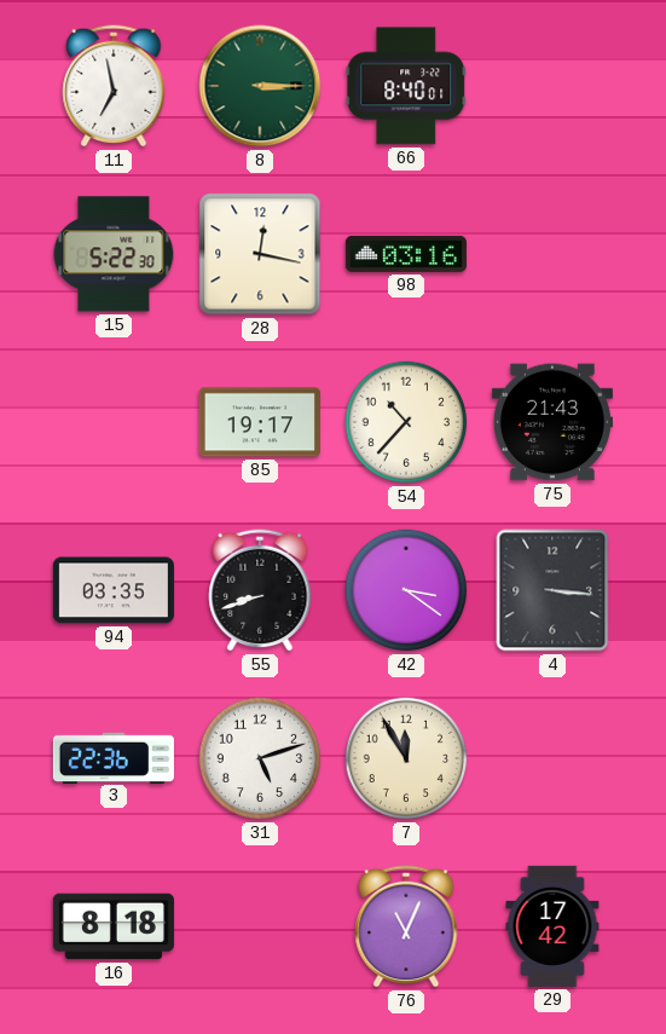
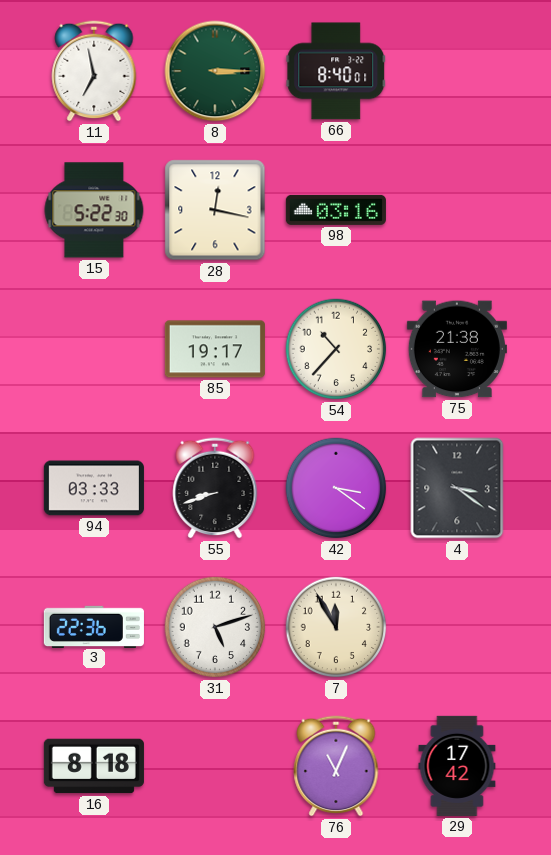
75: 21:43 -> 21:38
94: 03:35 -> 03:33
4: 3:16 -> 3:21
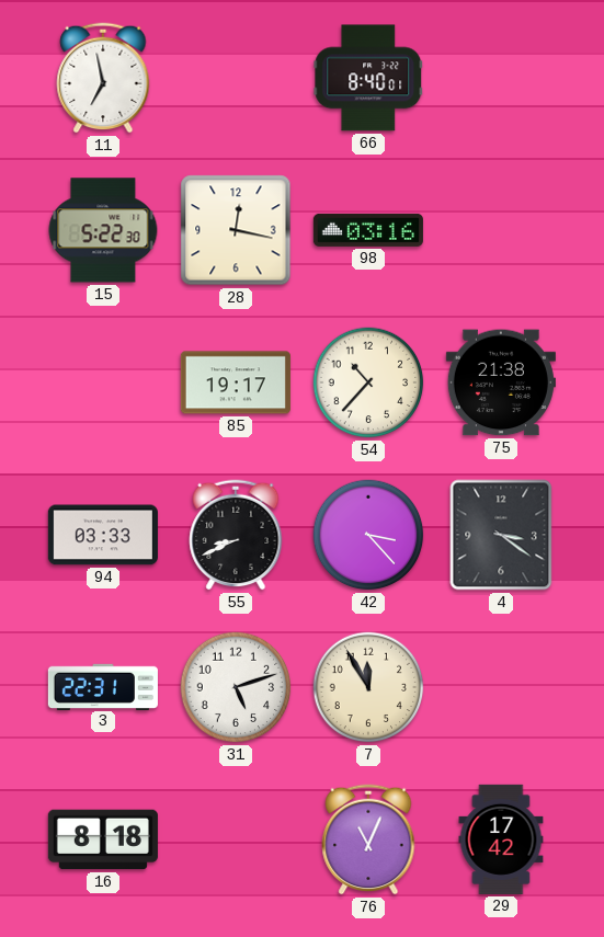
8: 3:15 -> none
55: 8:42 -> 8:41
42: 3:21 -> 3:23
3: 22:36 -> 22:31
